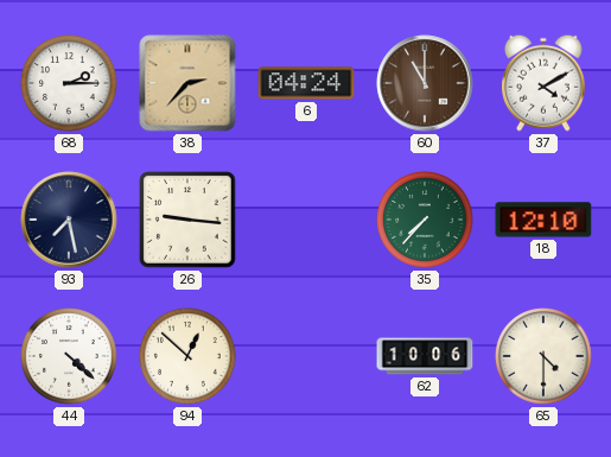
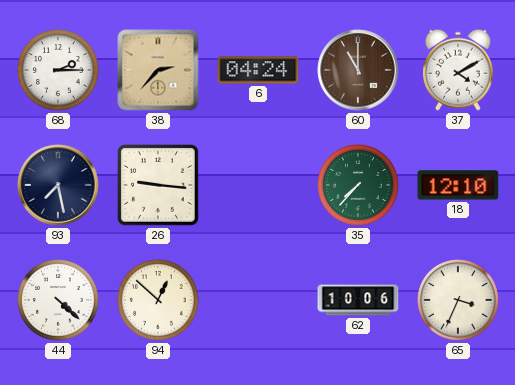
65: 4:30 -> 3:34
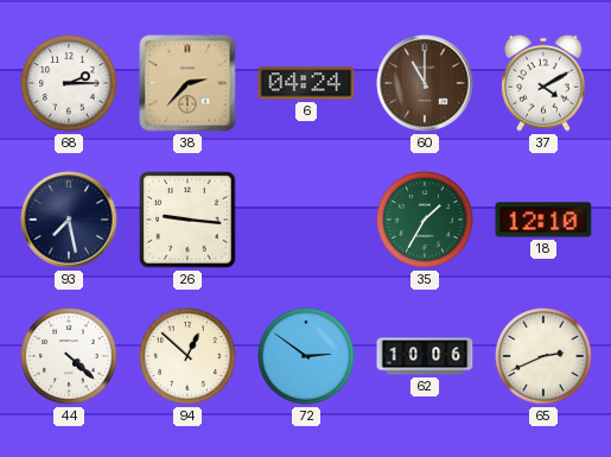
35: 7:37 -> 1:35
72: none -> 2:51
65: 3:34 -> 2:41
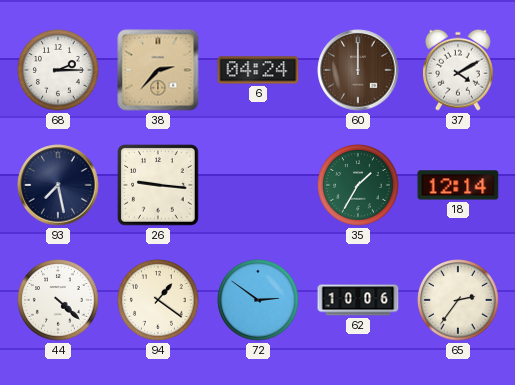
60: 11:00 -> 12:00
18: 12:10 -> 12:14
94: 12:52 -> 1:21
65: 2:41 -> 2:36
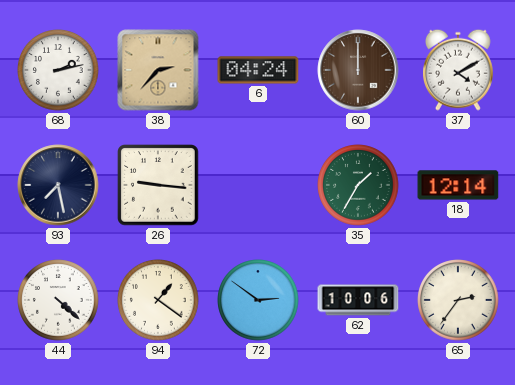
68: 2:15 -> 2:13
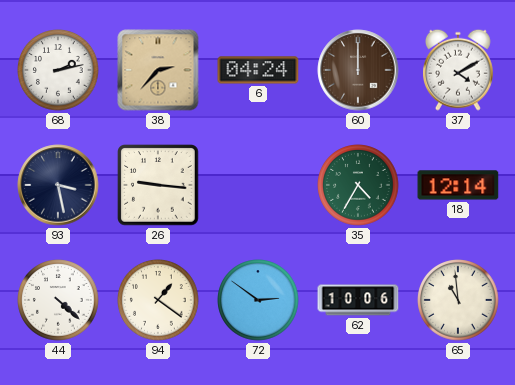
93: 7:28 -> 3:28
35: 1:35 -> 4:35
65: 2:36 -> 10:59
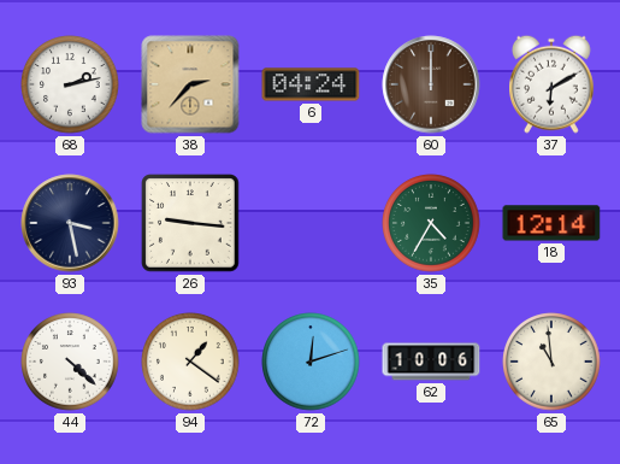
37: 4:10 -> 6:10
72: 2:51 -> 12:12
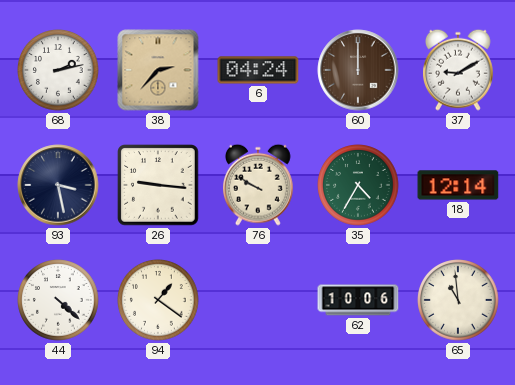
37: 6:10 -> 9:10
76: none -> 9:50
72: 12:12 -> none
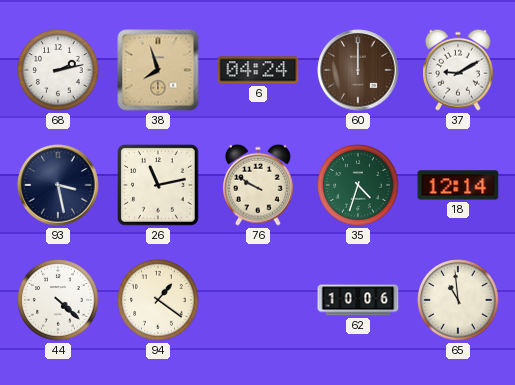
38: 2:37 -> 7:57
26: 9:16 -> 11:13
35: 4:35 -> 4:33
